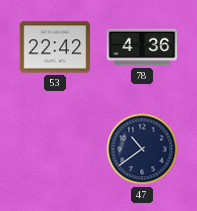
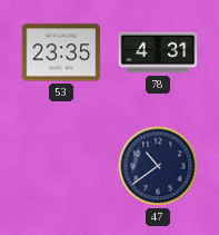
53: 22:42 -> 23:35
78: 4:36 -> 4:31
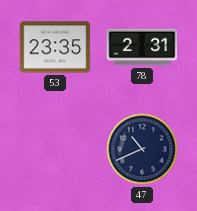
78: 4:31 -> 2:31
47: 10:39 -> 10:41
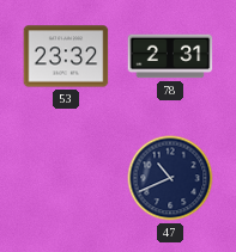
53: 23:35 -> 23:32
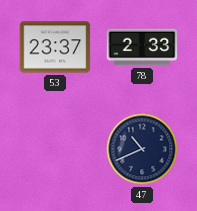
53: 23:32 -> 23:37
78: 2:31 -> 2:33
